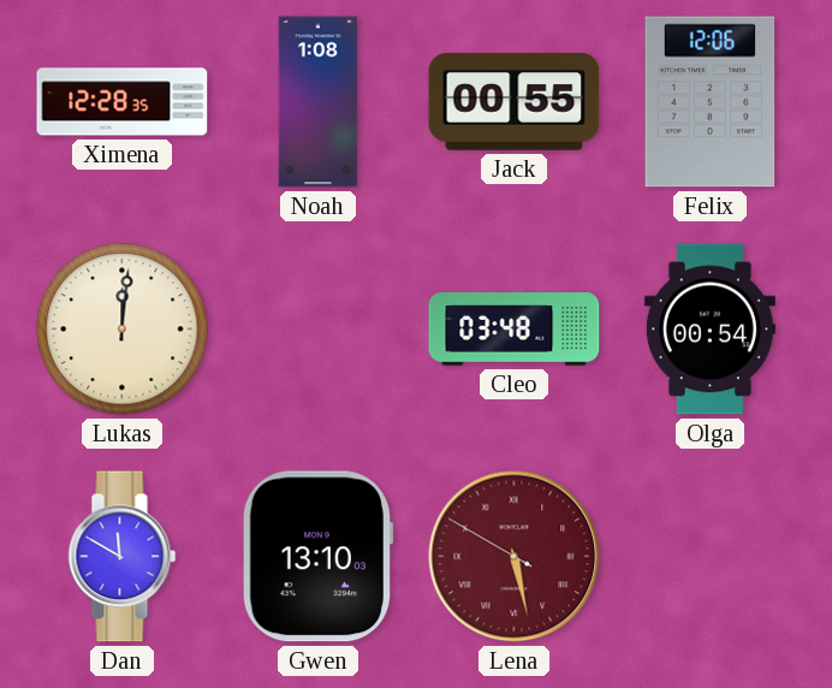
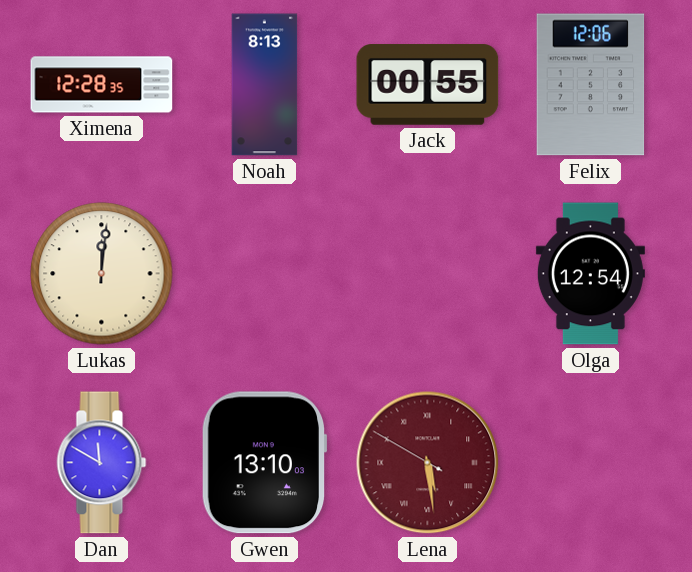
Noah: 1:08 -> 8:13
Cleo: 03:48 -> none
Olga: 00:54 -> 12:54
Lena: 5:27 -> 5:28
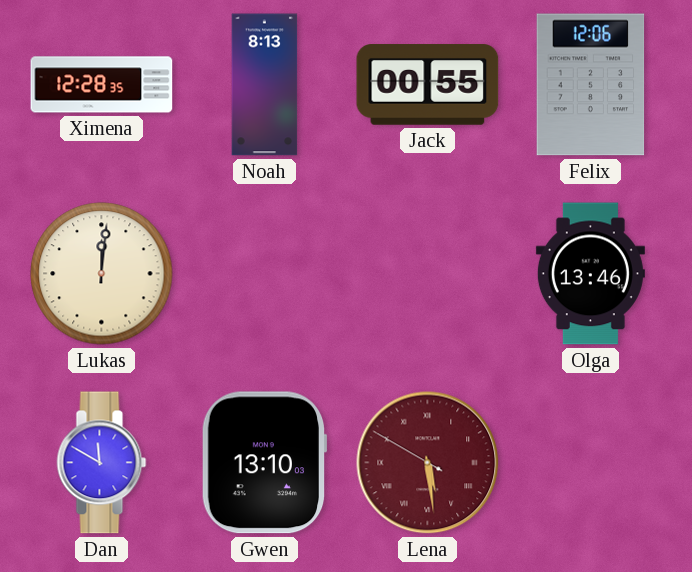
Olga: 12:54 -> 13:46
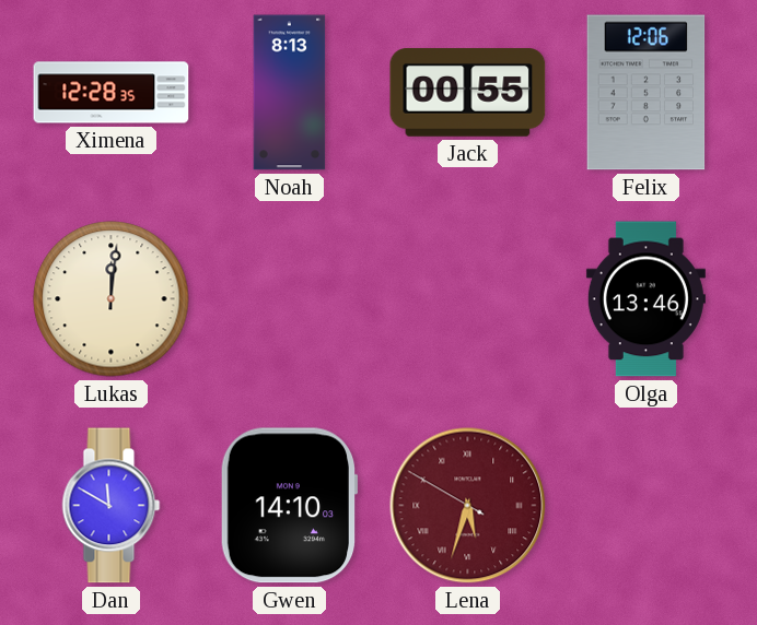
Gwen: 13:10 -> 14:10
Lena: 5:28 -> 5:32
